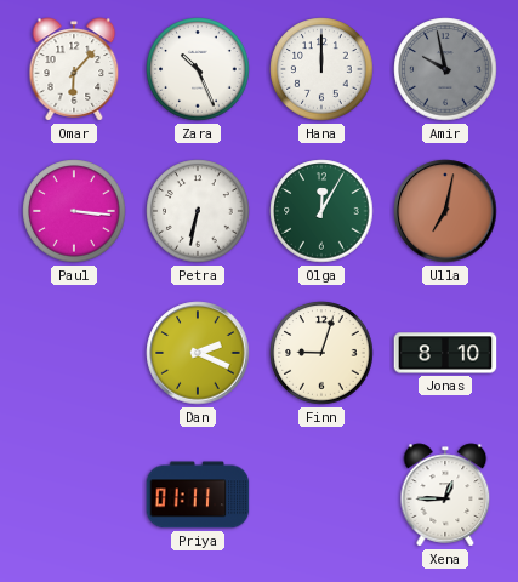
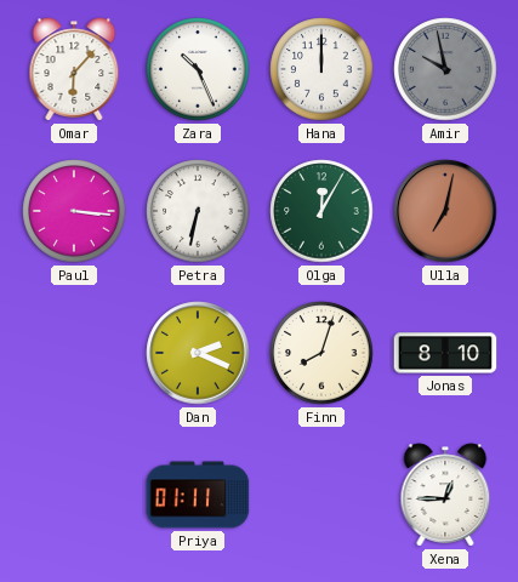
Finn: 9:03 -> 8:03
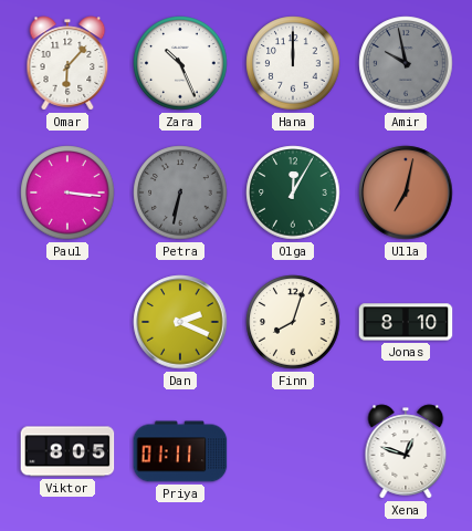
Petra dial: white -> grey
Viktor: none -> 8:05
Xena: 12:45 -> 12:48
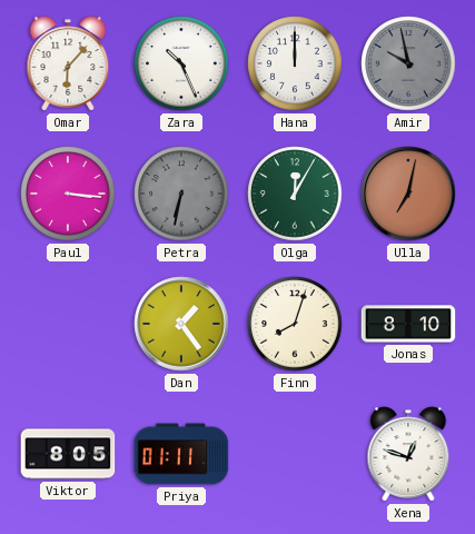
Dan: 2:19 -> 1:24
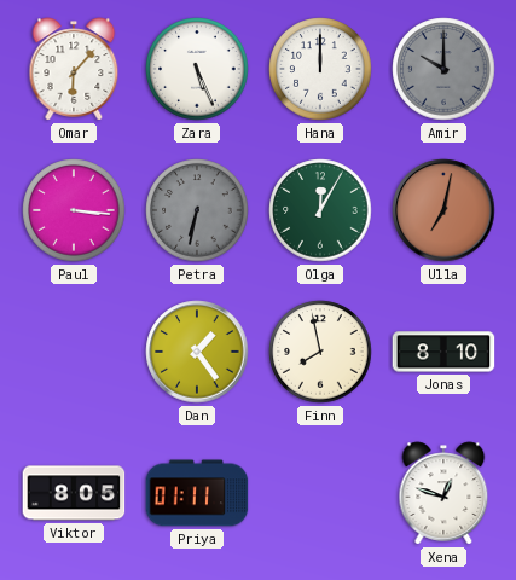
Zara: 10:26 -> 5:26
Amir: 9:58 -> 10:00
Finn: 8:03 -> 7:58
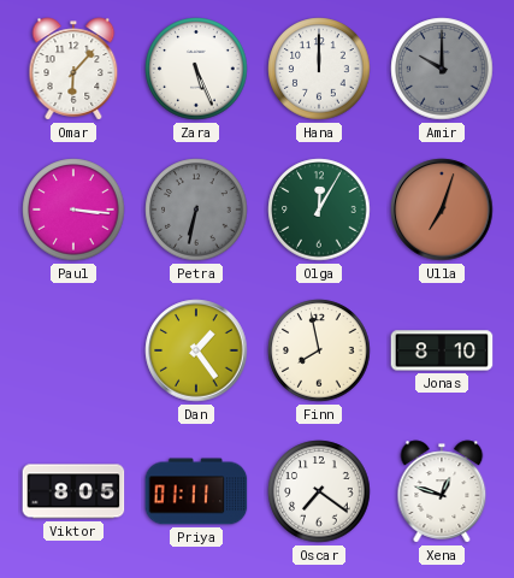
Ulla: 7:02 -> 7:03
Oscar: none -> 7:21
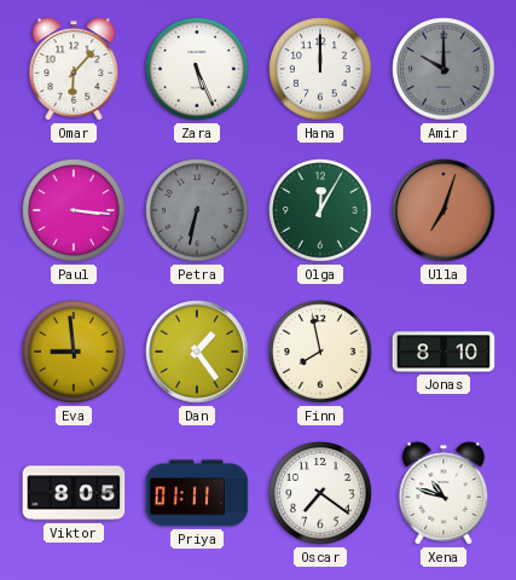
Eva: none -> 8:59
Xena: 12:48 -> 10:48
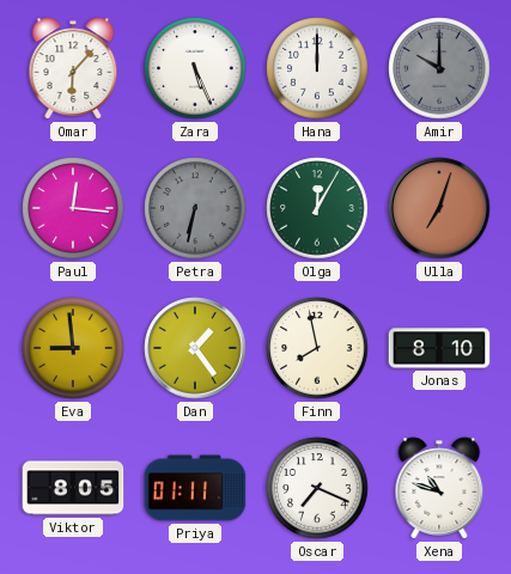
Paul: 3:16 -> 12:16
Oscar: 7:21 -> 7:19
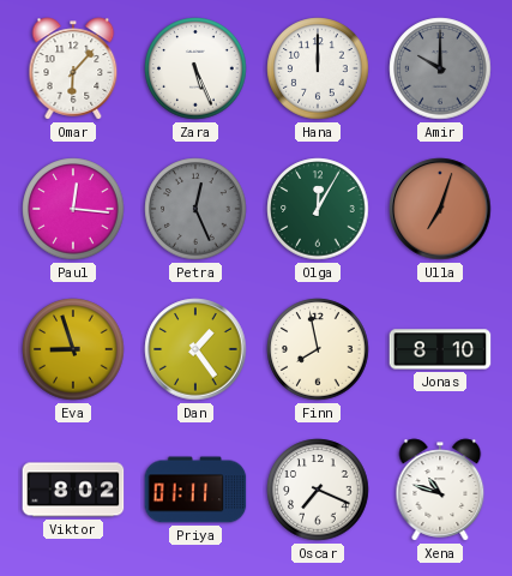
Petra: 6:32 -> 12:26
Eva: 8:59 -> 8:57
Viktor: 8:05 -> 8:02
